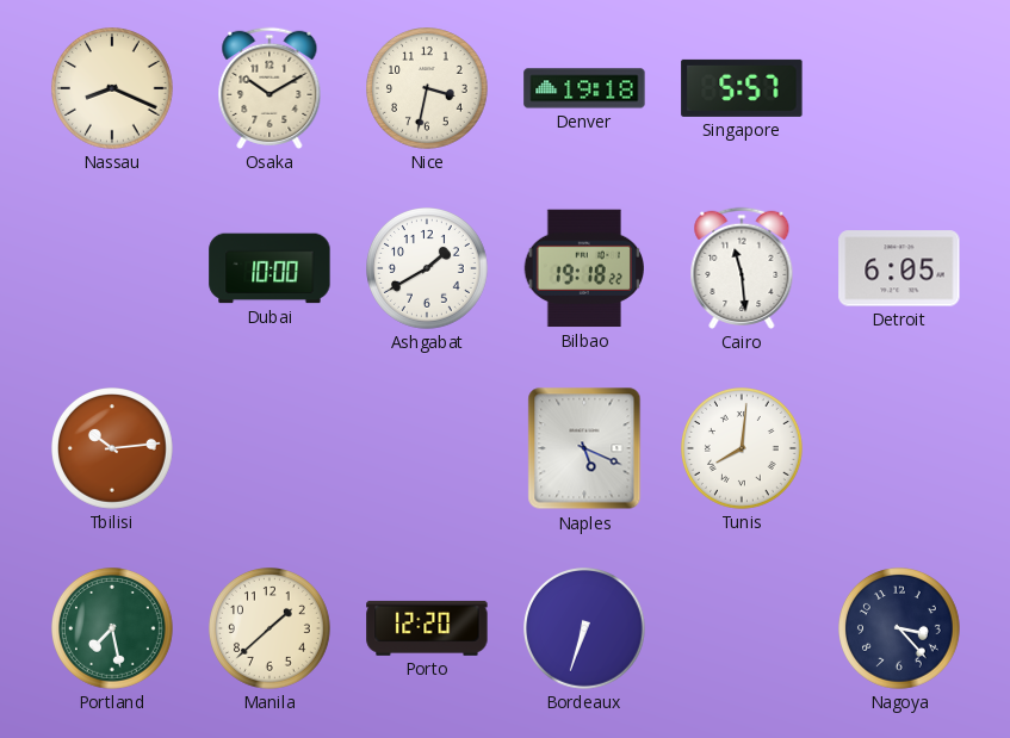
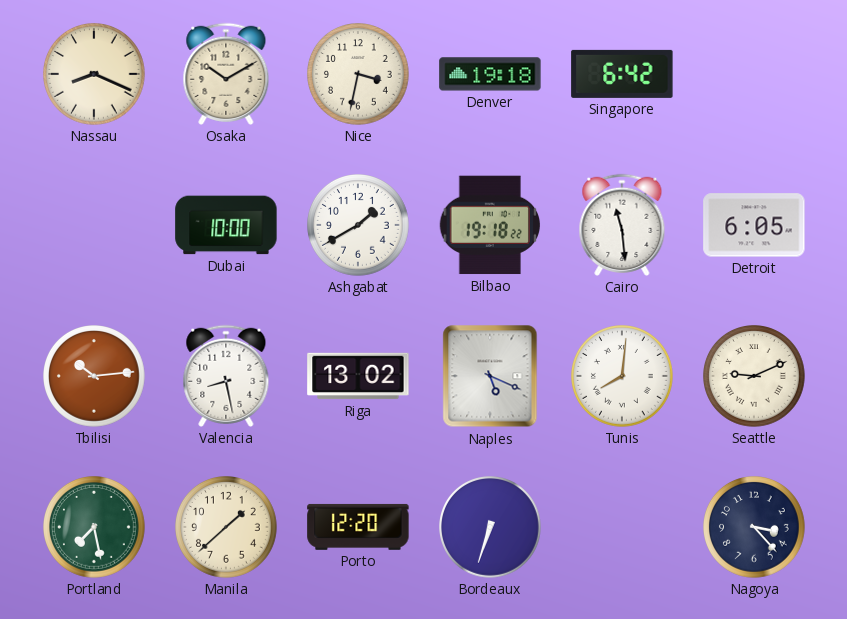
Singapore: 5:57 -> 6:42
Valencia: none -> 8:28
Riga: none -> 13:02
Seattle: none -> 9:11
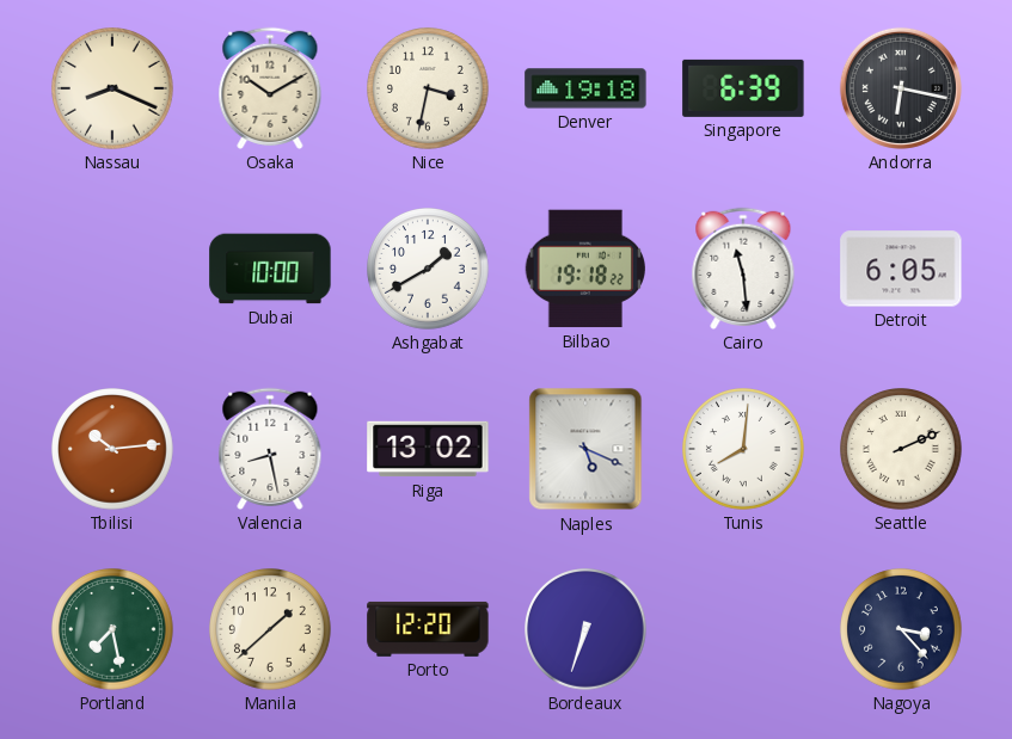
Singapore: 6:42 -> 6:39
Andorra: none -> 6:17
Seattle: 9:11 -> 2:11
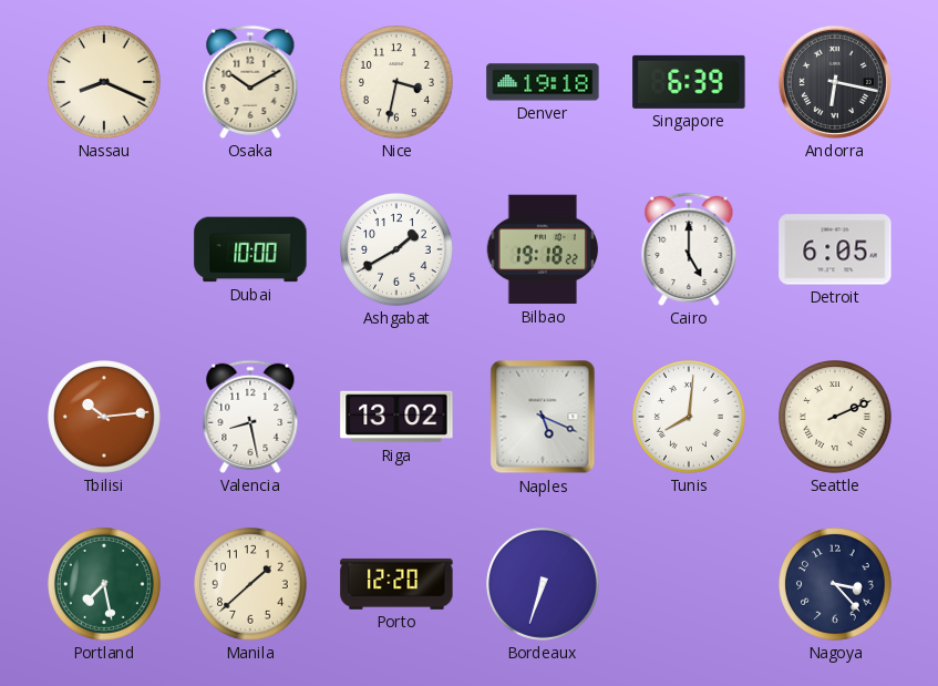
Cairo: 11:29 -> 5:00
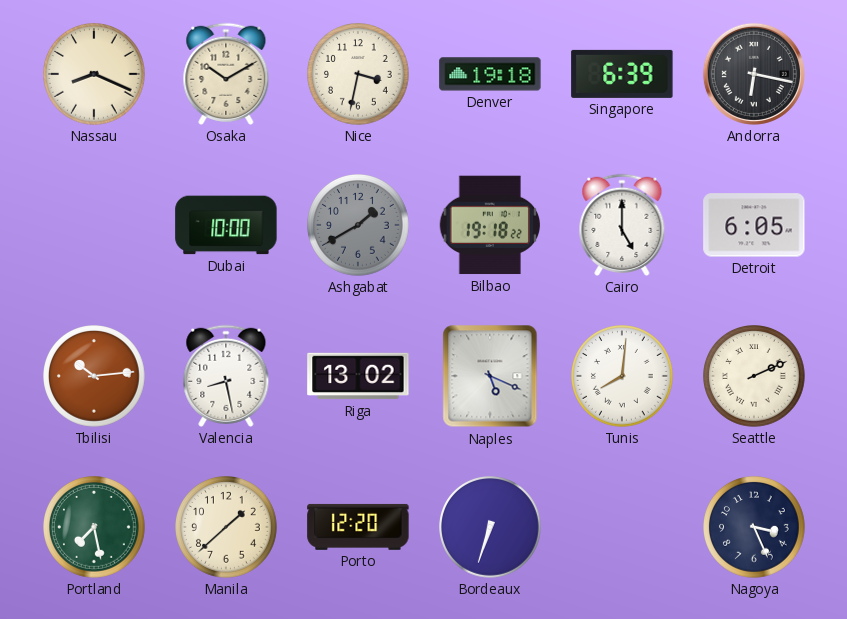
Ashgabat dial: white -> grey
Nagoya: 3:23 -> 3:26
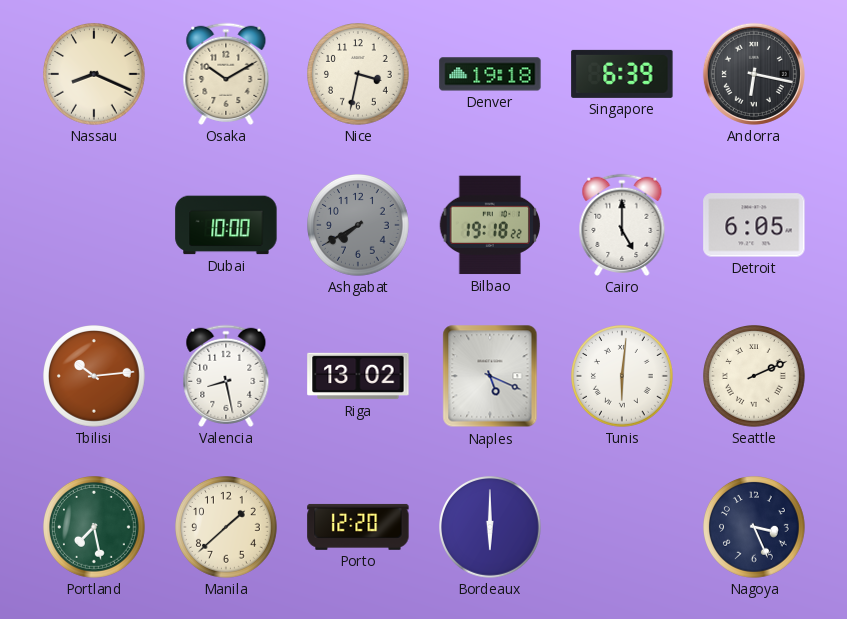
Ashgabat: 1:40 -> 7:40
Tunis: 8:01 -> 6:01
Bordeaux: 6:33 -> 6:00
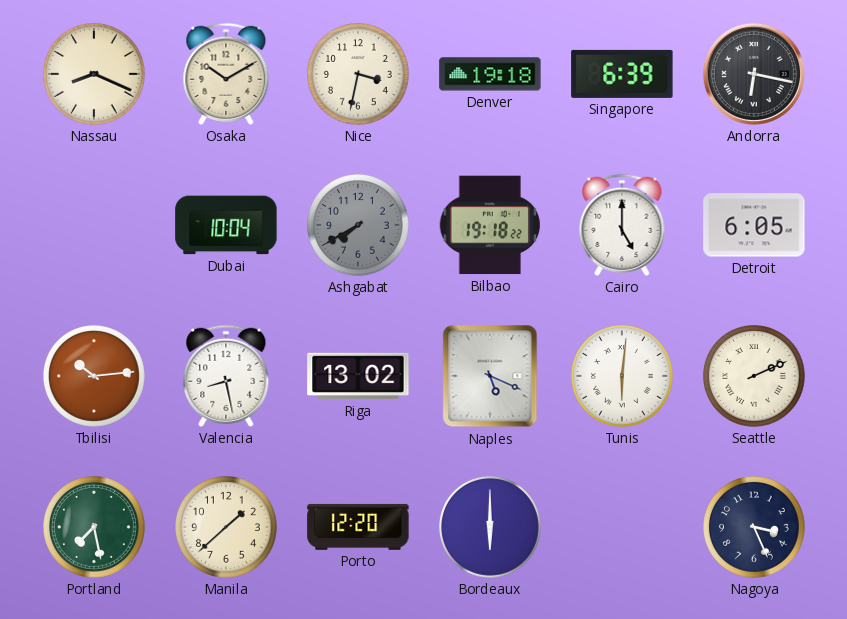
Dubai: 10:00 -> 10:04
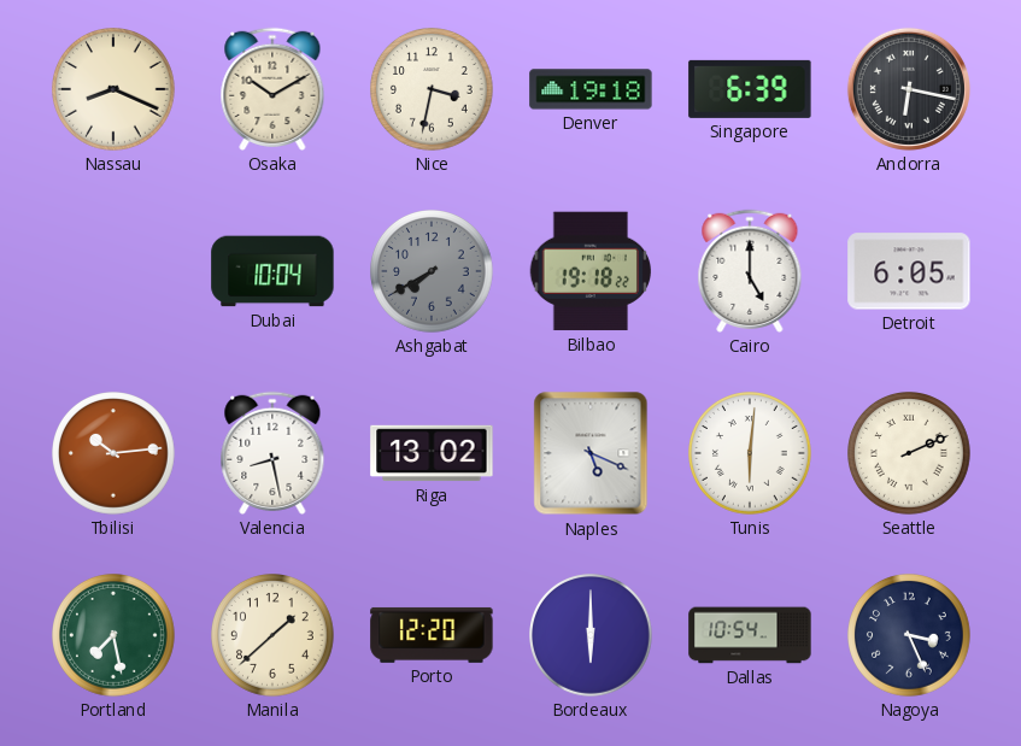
Dallas: none -> 10:54
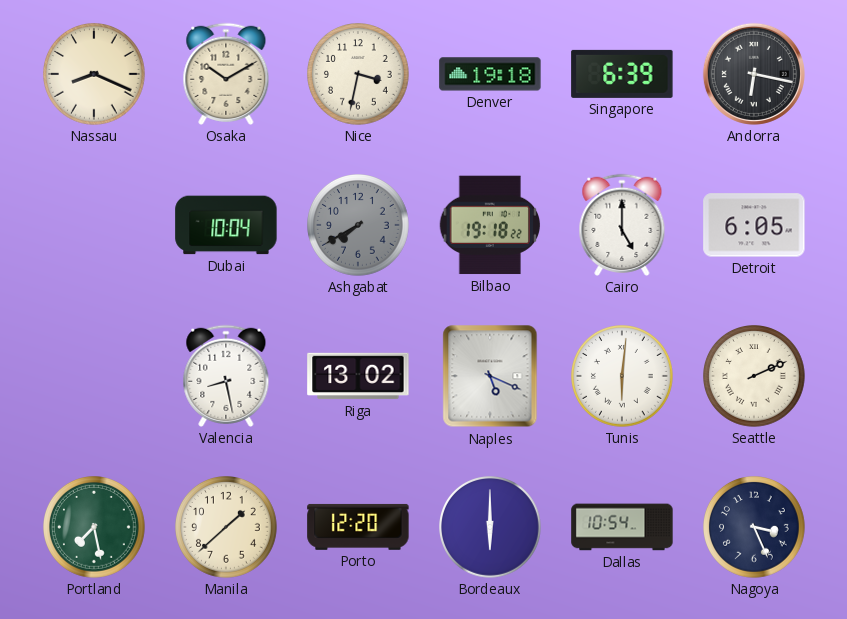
Tbilisi: 10:14 -> none
